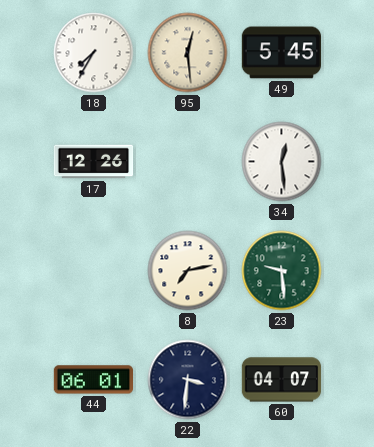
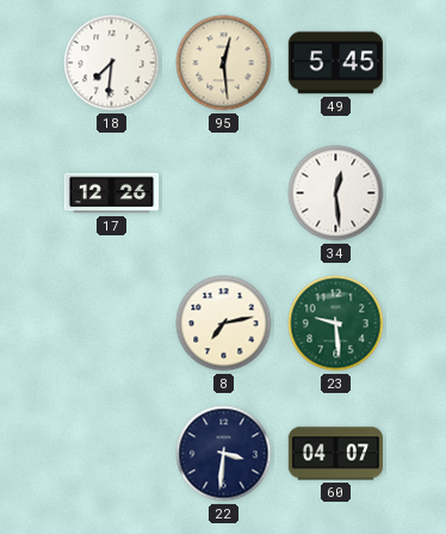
18: 7:35 -> 7:31
44: 06:01 -> none
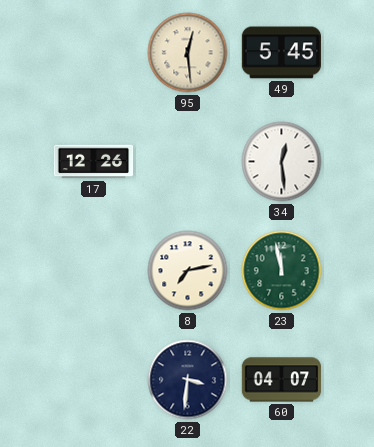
18: 7:31 -> none
23: 9:29 -> 11:58
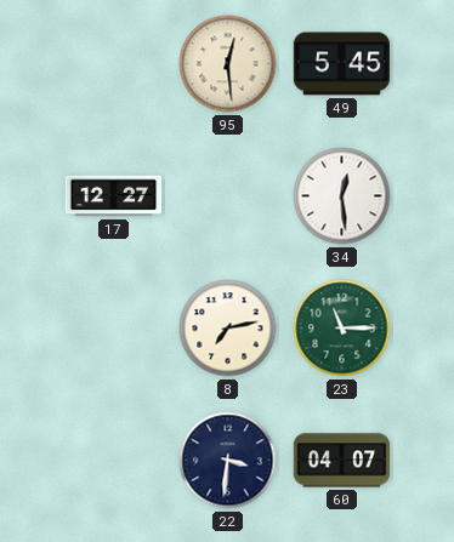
17: 12:26 -> 12:27
23: 11:58 -> 11:15
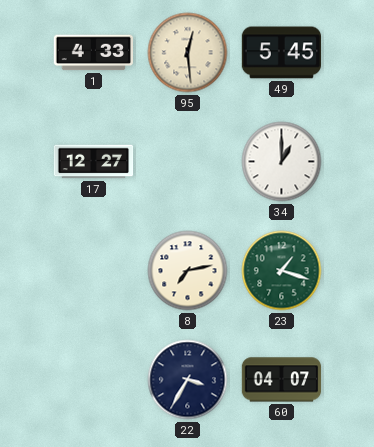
1: none -> 4:33
34: 12:29 -> 1:00
23: 11:15 -> 1:18
22: 3:31 -> 3:35
